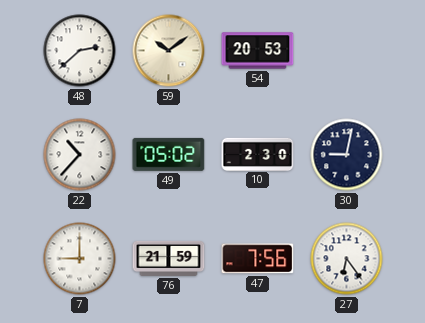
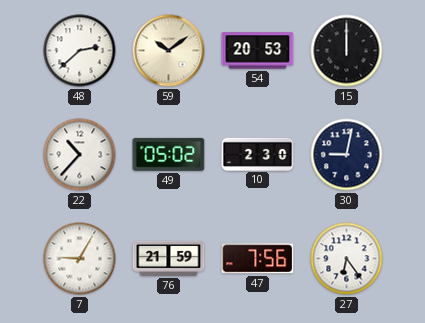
15: none -> 12:00
7: 9:00 -> 9:05
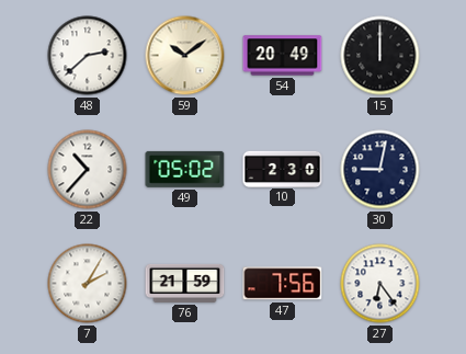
54: 20:53 -> 20:49
7: 9:05 -> 2:05
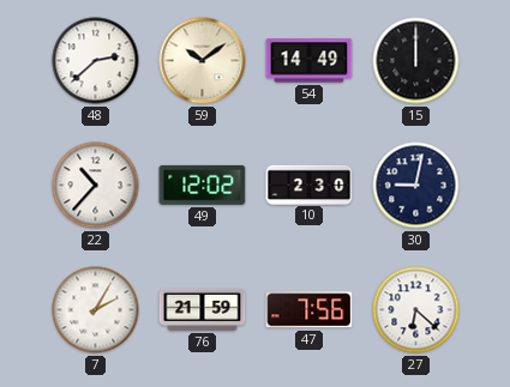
54: 20:49 -> 14:49
49: 05:02 -> 12:02
27: 6:24 -> 6:22
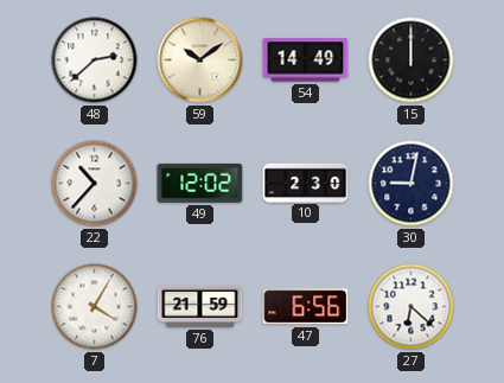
7: 2:05 -> 4:05
47: 7:56 -> 6:56
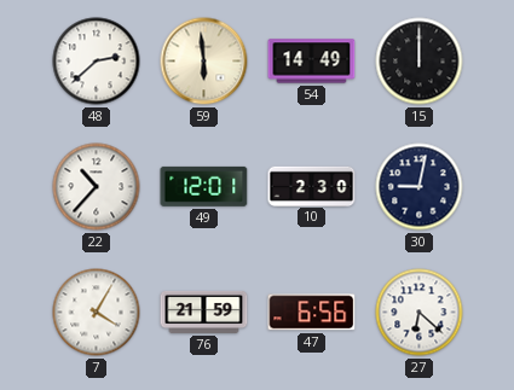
59: 10:09 -> 5:59
49: 12:02 -> 12:01
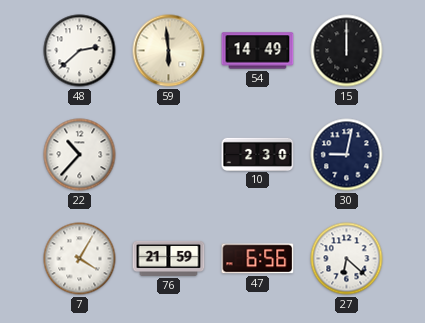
49: 12:01 -> none
